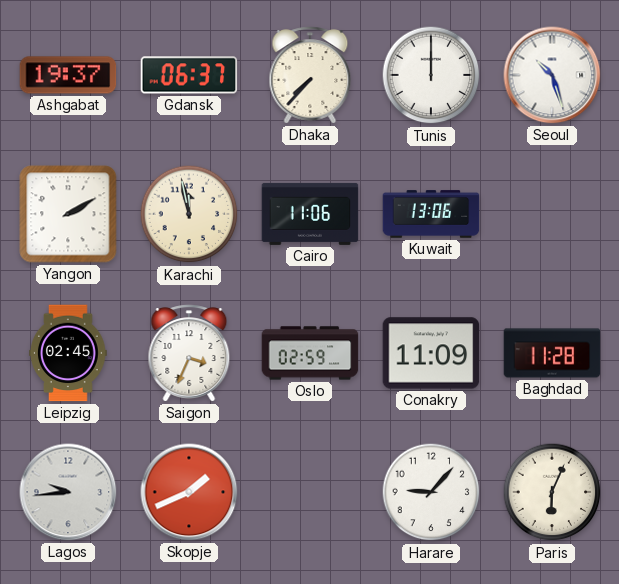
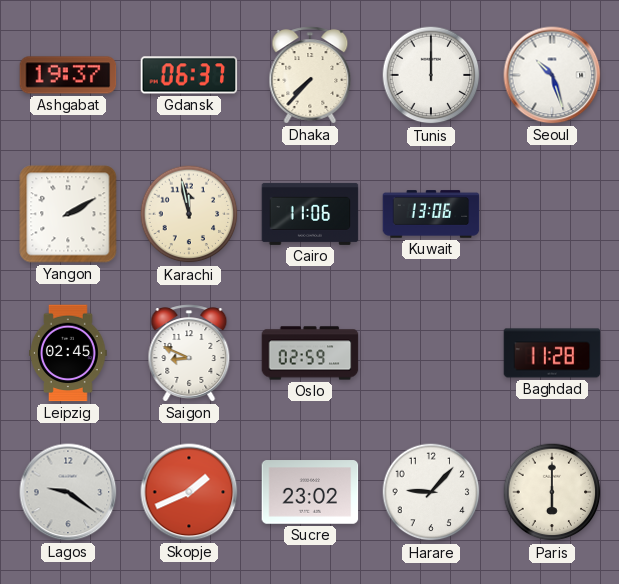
Saigon: 3:34 -> 8:49
Conakry: 11:09 -> none
Lagos: 9:44 -> 9:21
Sucre: none -> 23:02
Paris: 6:04 -> 6:00
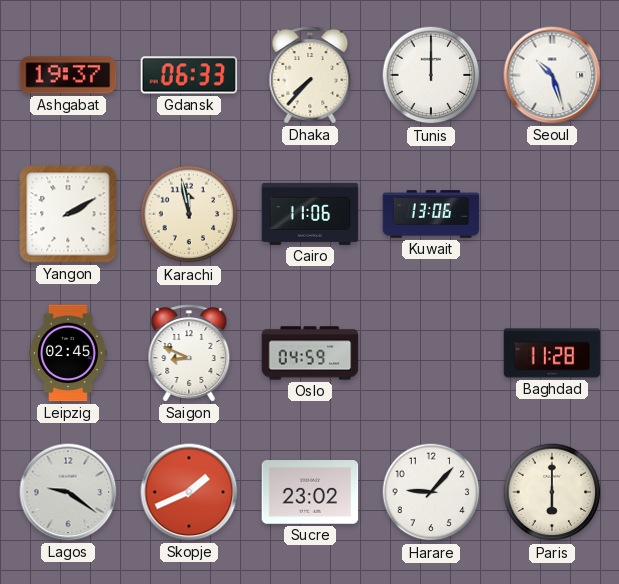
Gdansk: 06:37 -> 06:33
Oslo: 02:59 -> 04:59
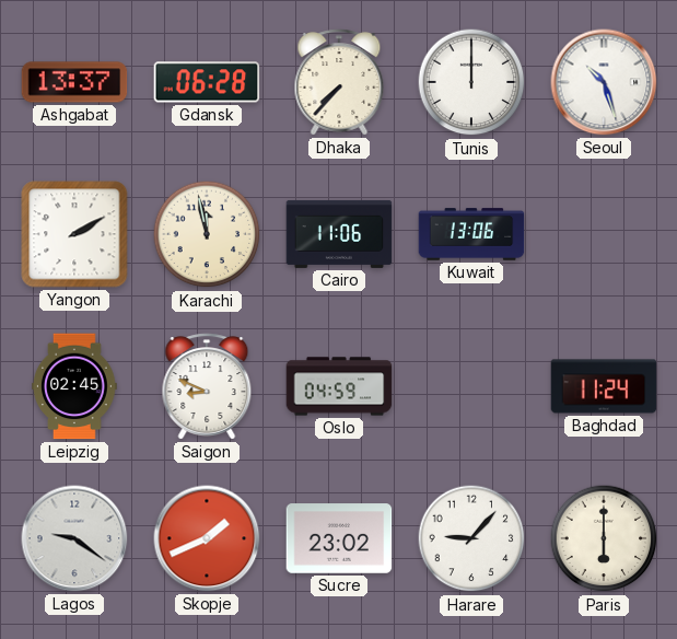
Ashgabat: 19:37 -> 13:37
Gdansk: 06:33 -> 06:28
Baghdad: 11:28 -> 11:24
